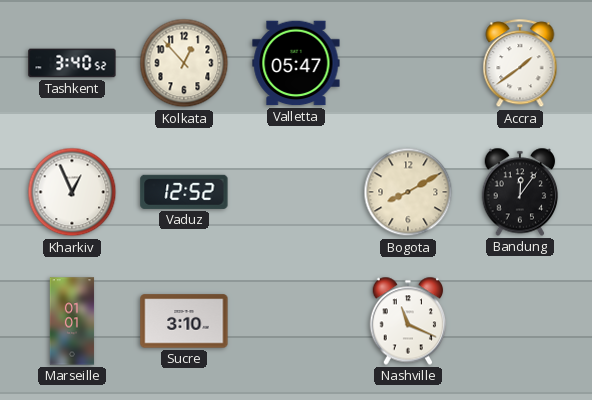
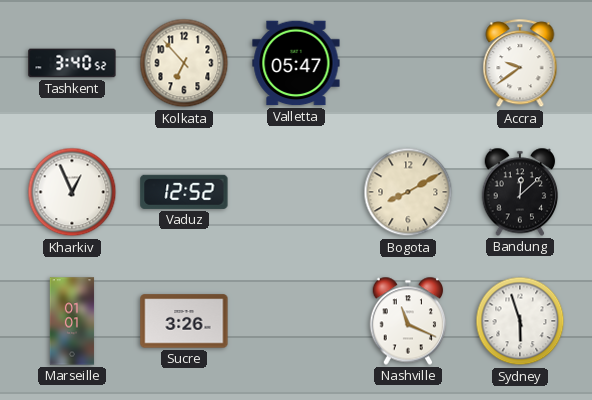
Kolkata: 12:53 -> 6:53
Accra: 1:39 -> 9:39
Bandung: 12:06 -> 12:08
Sucre: 3:10 -> 3:26
Sydney: none -> 5:57
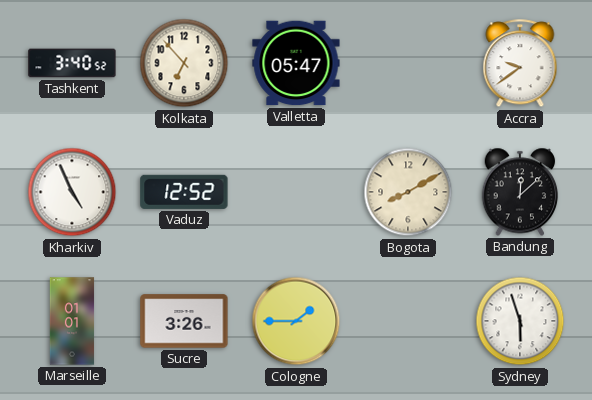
Kharkiv: 12:56 -> 4:56
Cologne: none -> 1:45
Nashville: 11:19 -> none
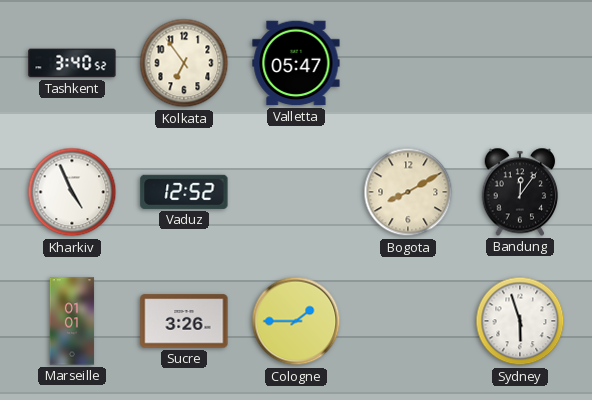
Kolkata: 6:53 -> 6:54
Accra: 9:39 -> none
Bandung: 12:08 -> 12:06
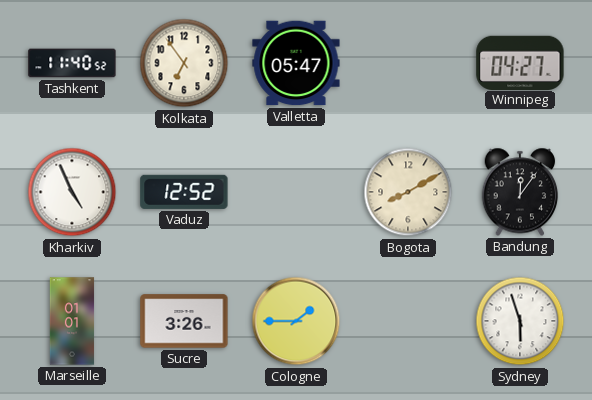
Tashkent: 3:40 -> 11:40
Winnipeg: none -> 04:27
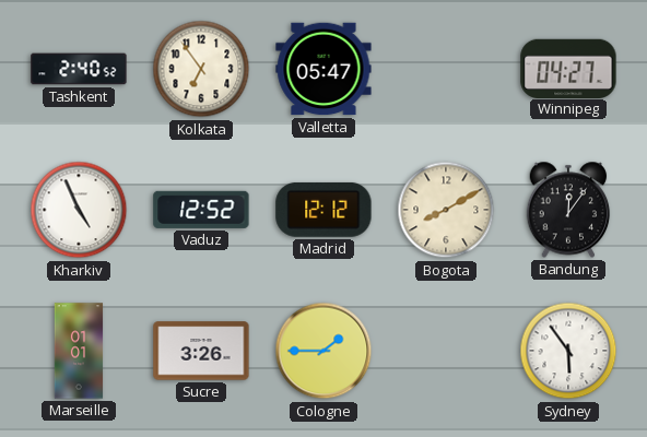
Tashkent: 11:40 -> 2:40
Madrid: none -> 12:12
Sydney: 5:57 -> 5:54
